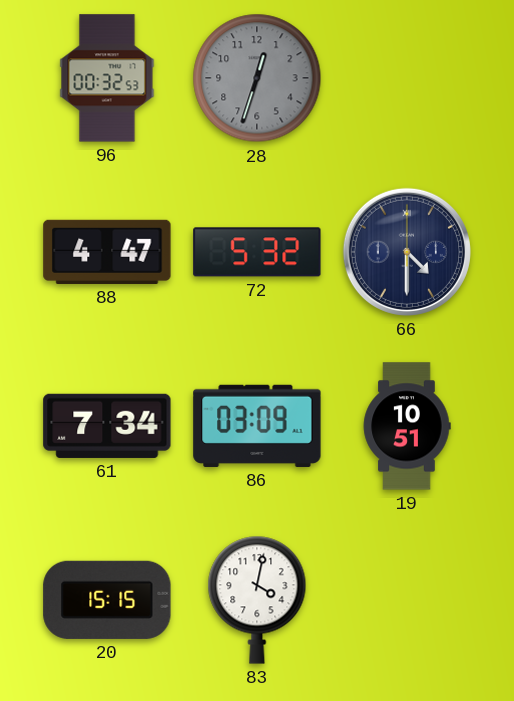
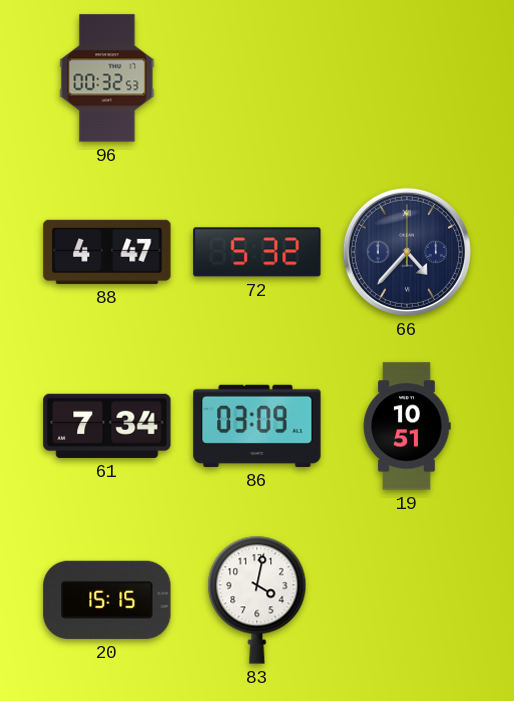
28: 12:33 -> none
66: 4:30 -> 4:37
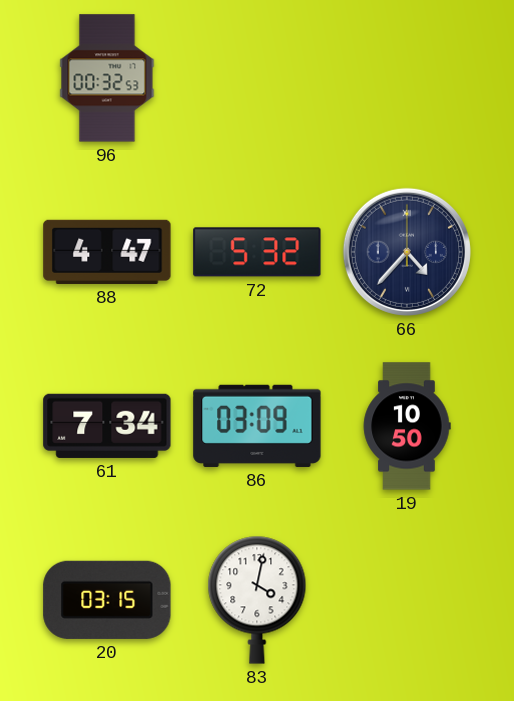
19: 10:51 -> 10:50
20: 15:15 -> 03:15
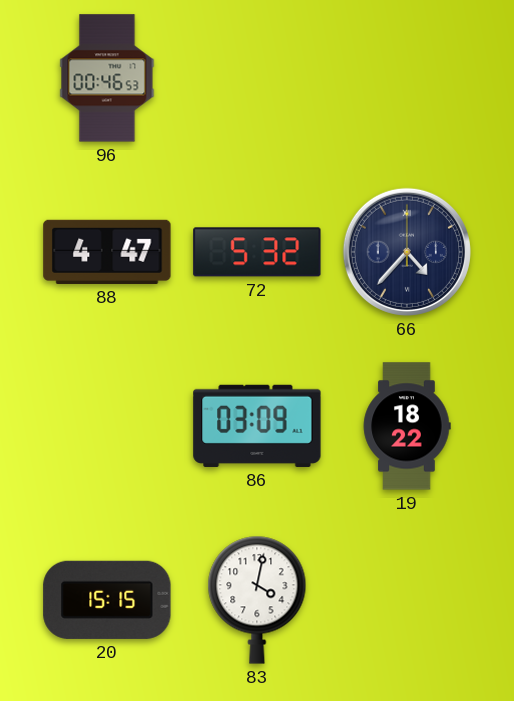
96: 00:32 -> 00:46
61: 7:34 -> none
19: 10:50 -> 18:22
20: 03:15 -> 15:15
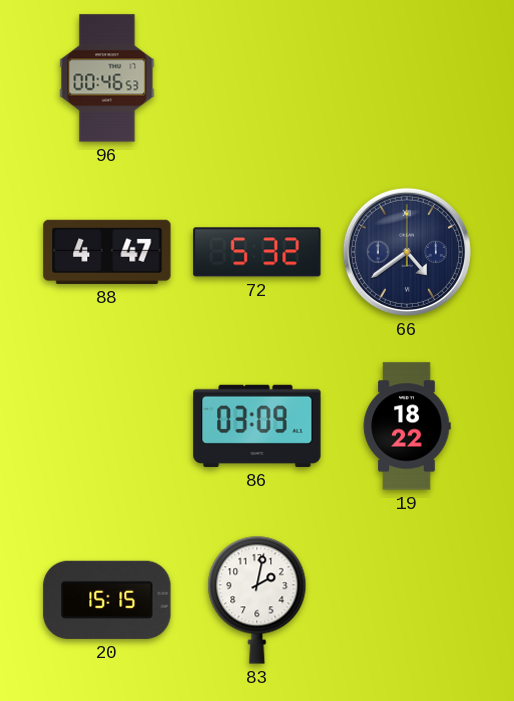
66: 4:37 -> 4:39
83: 4:02 -> 2:02
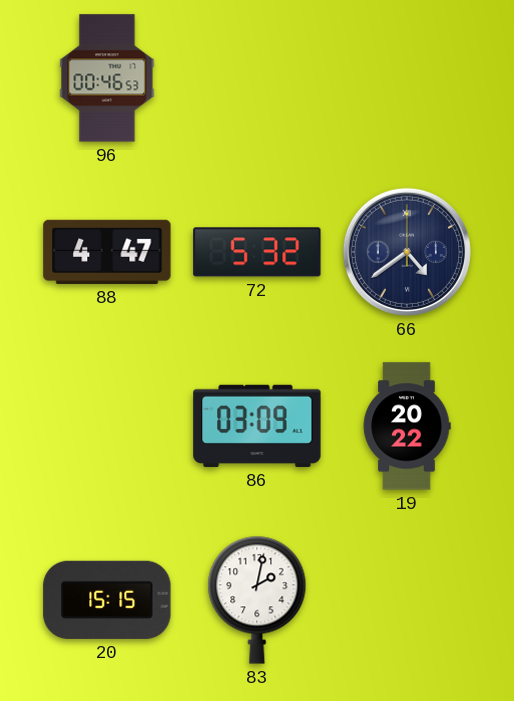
19: 18:22 -> 20:22
